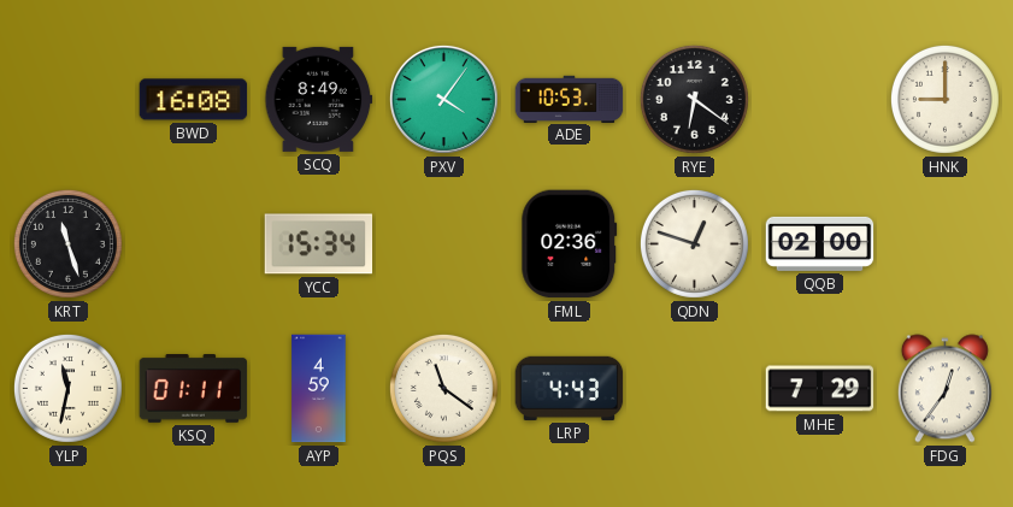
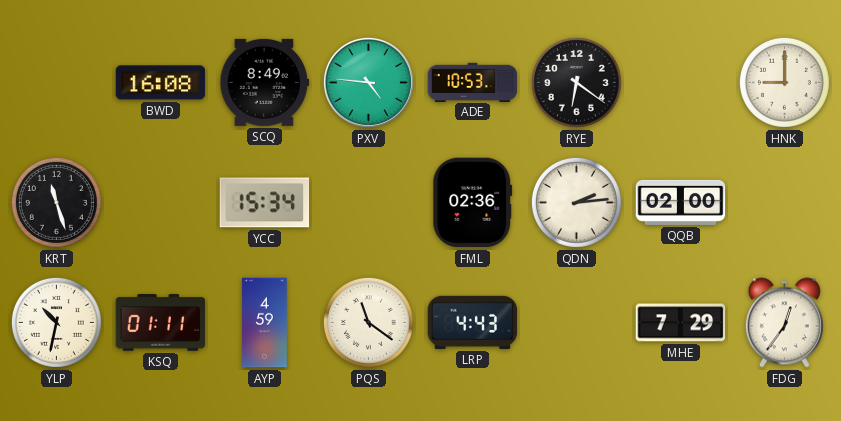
PXV: 4:06 -> 4:46
QDN: 12:48 -> 2:14
YLP: 11:32 -> 10:32
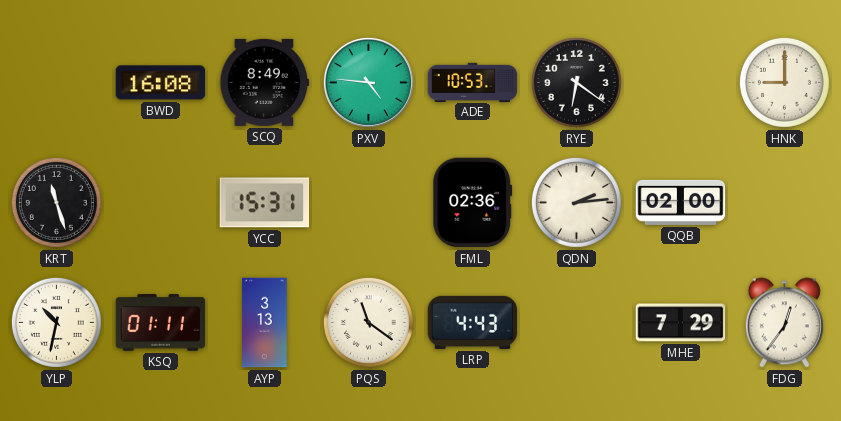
YCC: 15:34 -> 15:31
AYP: 4:59 -> 3:13
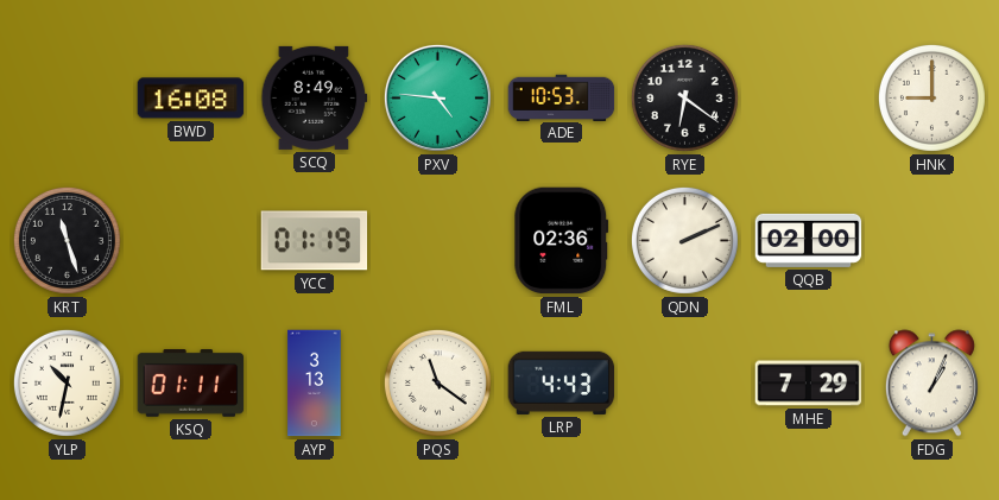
YCC: 15:31 -> 01:19
QDN: 2:14 -> 2:11
FDG: 12:36 -> 1:04
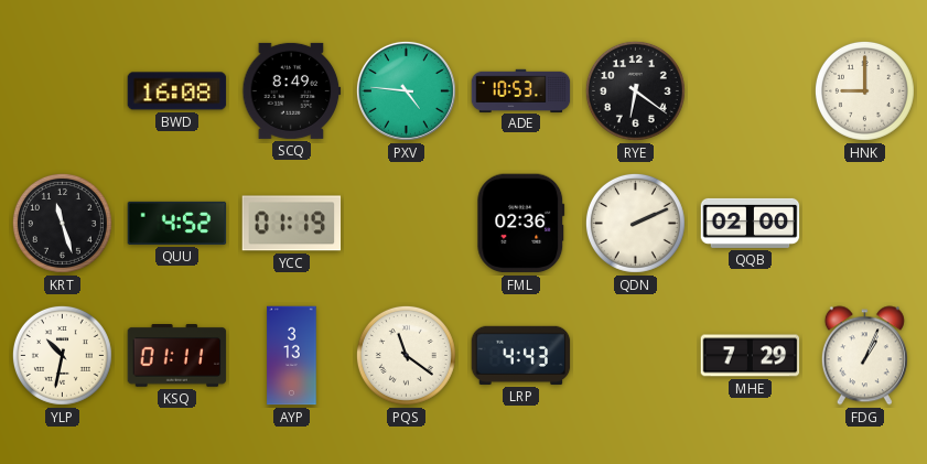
QUU: none -> 4:52
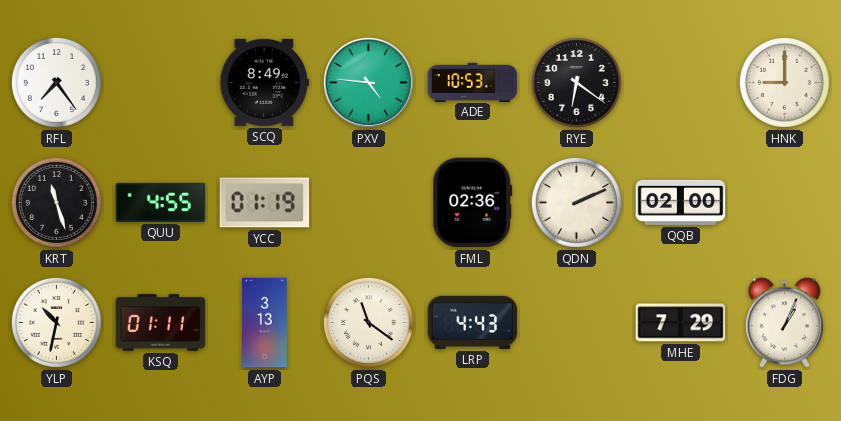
RFL: none -> 7:24
BWD: 16:08 -> none
QUU: 4:52 -> 4:55
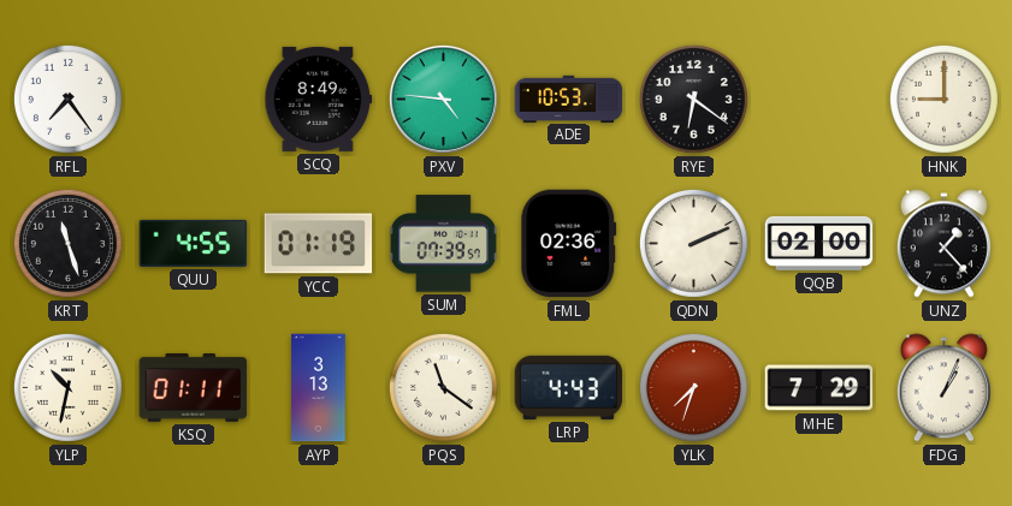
SUM: none -> 07:39
UNZ: none -> 1:23
YLK: none -> 7:33
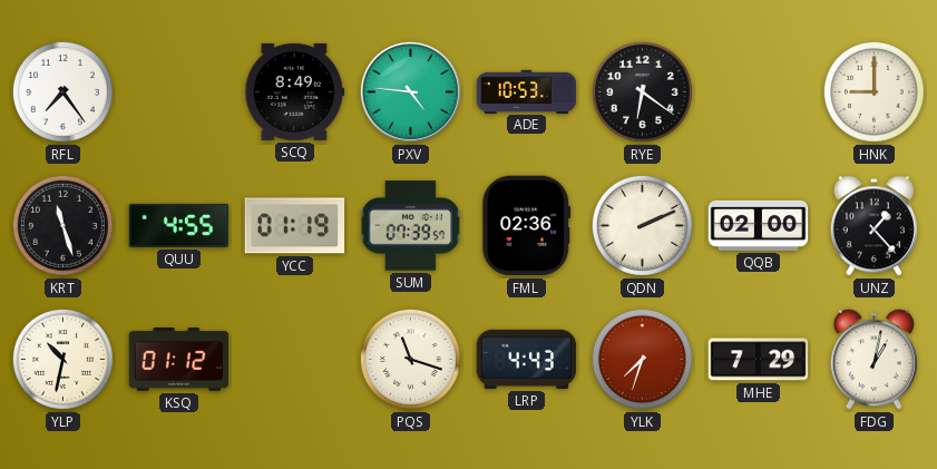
KSQ: 01:11 -> 01:12
AYP: 3:13 -> none
PQS: 11:21 -> 11:18
FDG: 1:04 -> 1:02
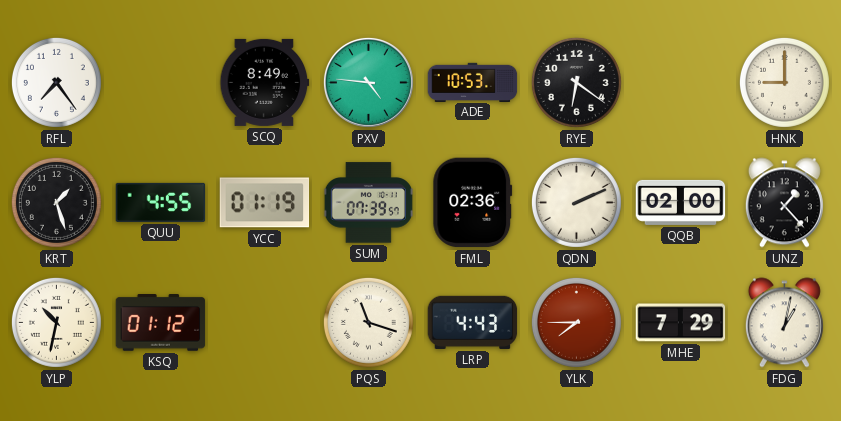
KRT: 11:27 -> 1:27
YLK: 7:33 -> 7:45
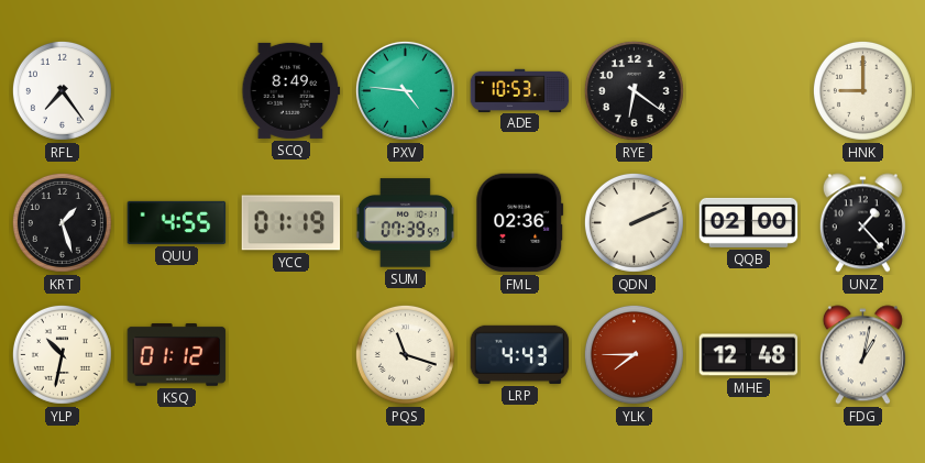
MHE: 7:29 -> 12:48
